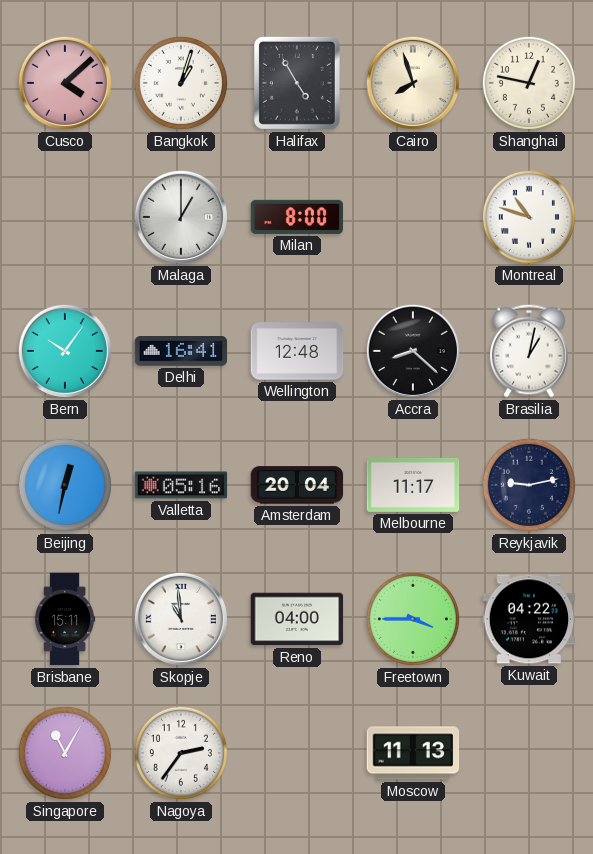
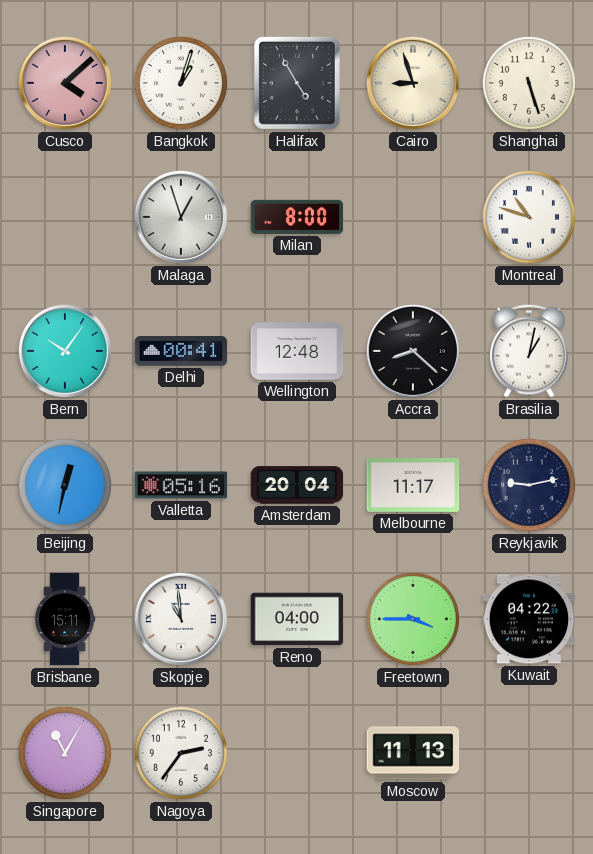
Cairo: 7:57 -> 8:57
Shanghai: 12:47 -> 5:27
Malaga: 1:00 -> 12:57
Delhi: 16:41 -> 00:41
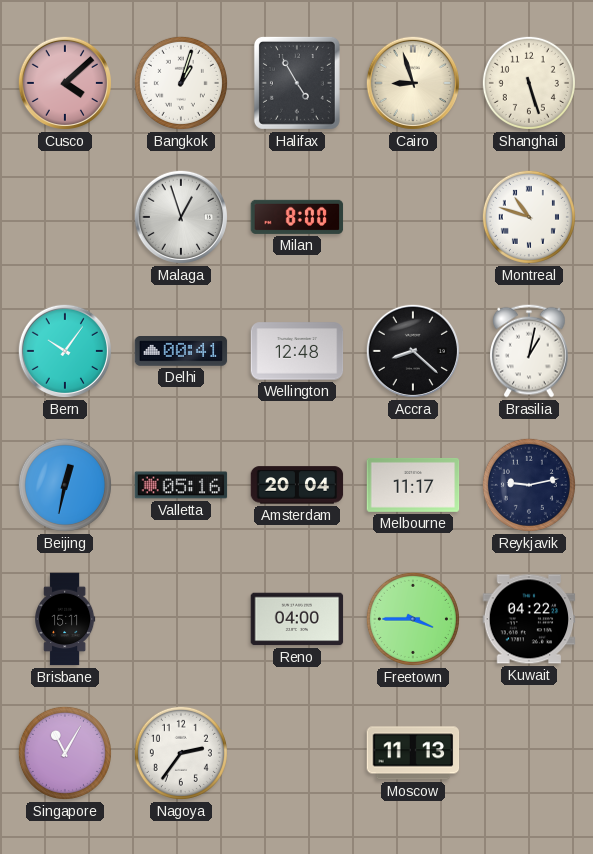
Skopje: 10:59 -> none
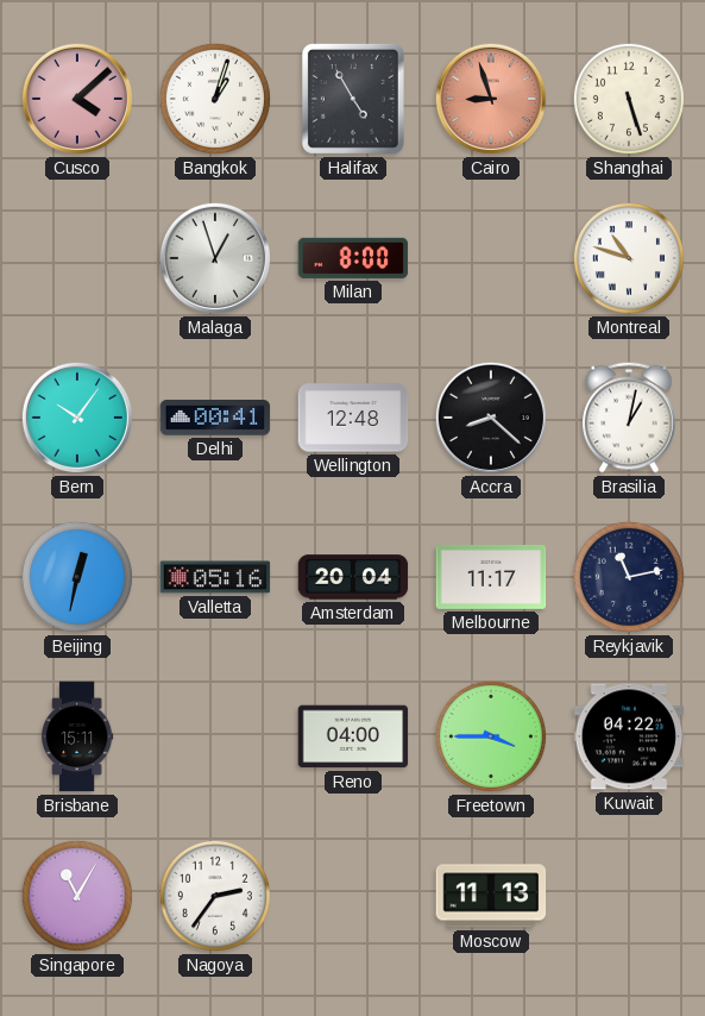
Cairo dial: cream -> salmon
Reykjavik: 9:13 -> 11:13
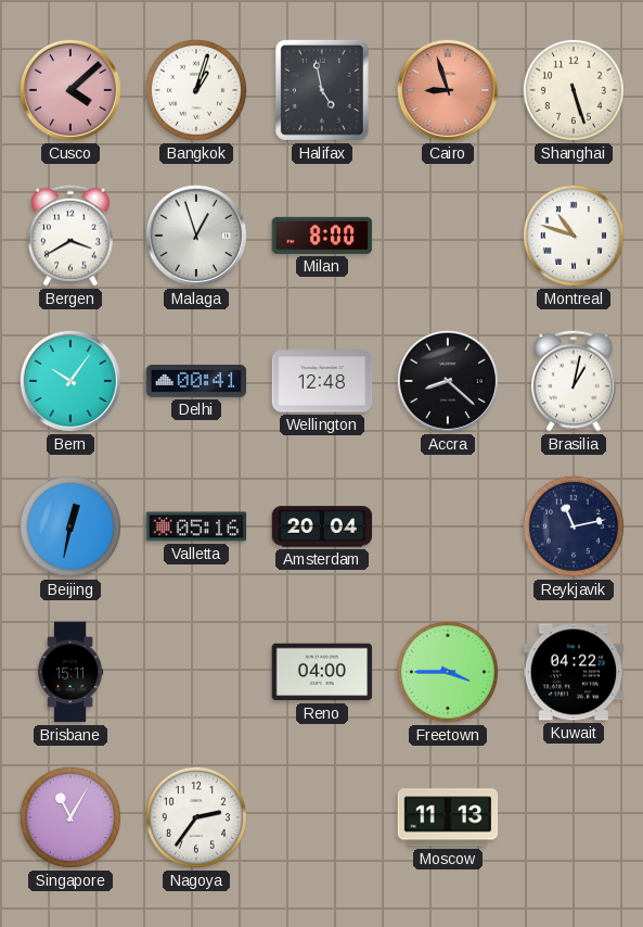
Halifax: 4:55 -> 4:58
Bergen: none -> 3:40
Melbourne: 11:17 -> none
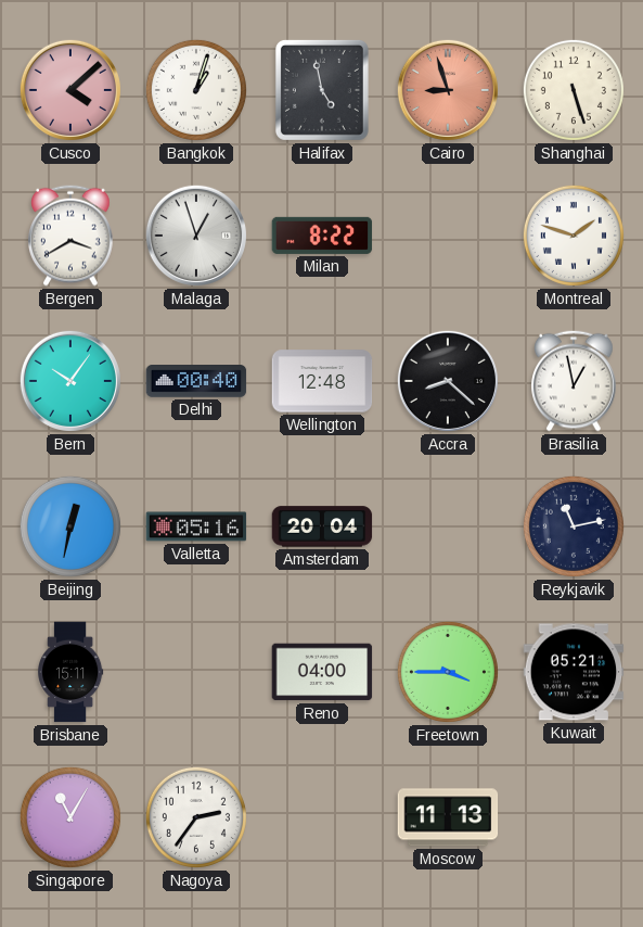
Milan: 8:00 -> 8:22
Montreal: 10:48 -> 1:48
Delhi: 00:41 -> 00:40
Brasilia: 1:02 -> 12:58
Kuwait: 04:22 -> 05:21
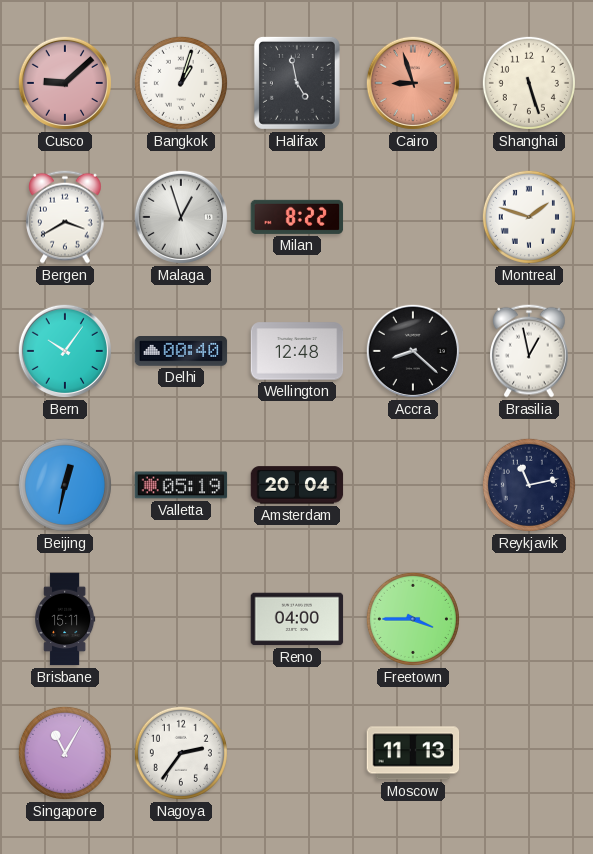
Cusco: 4:08 -> 9:08
Valletta: 05:16 -> 05:19
Kuwait: 05:21 -> none
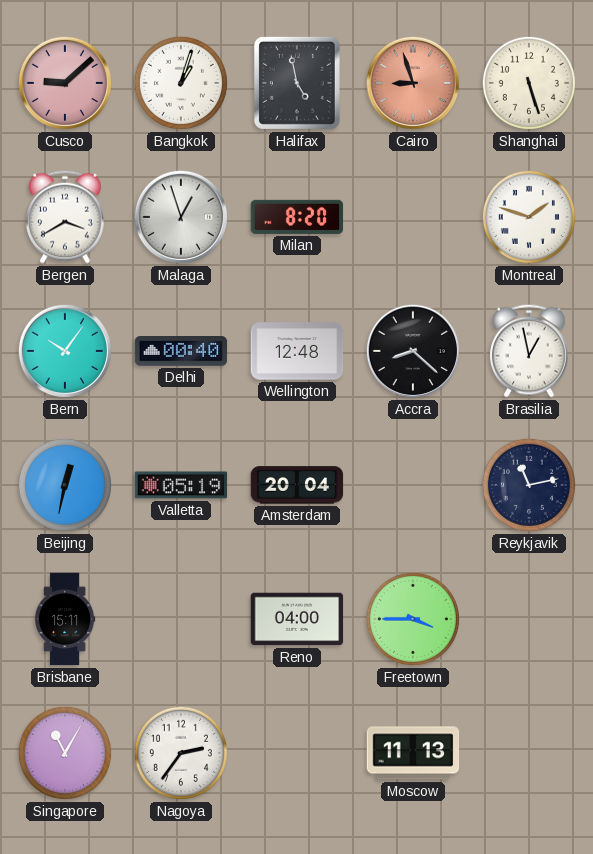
Milan: 8:22 -> 8:20
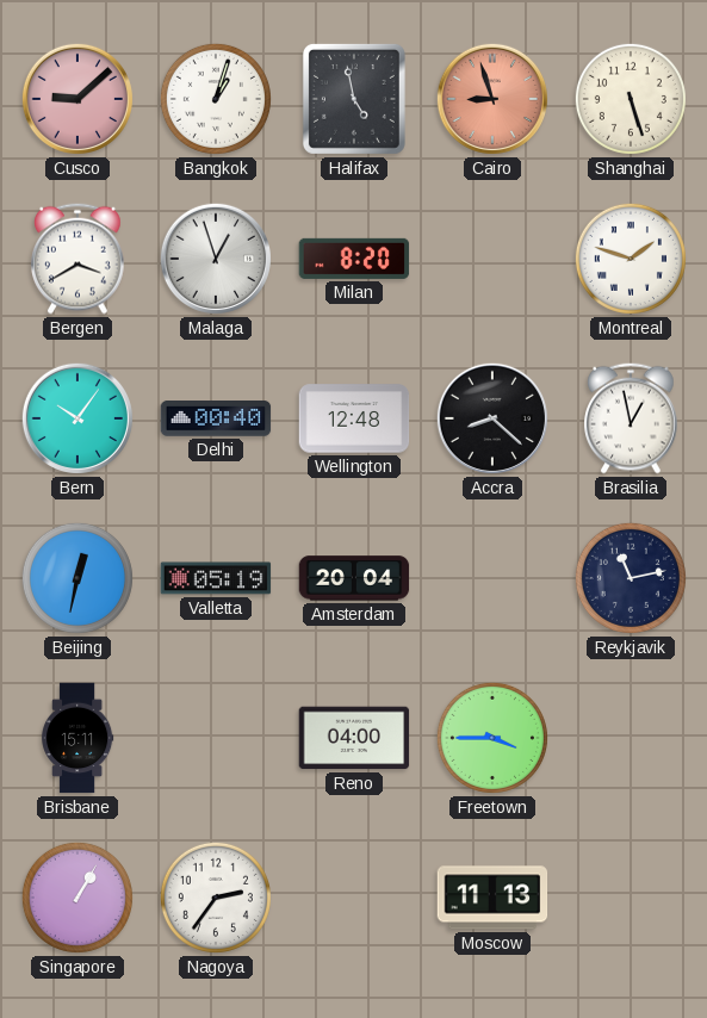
Singapore: 11:05 -> 1:05
